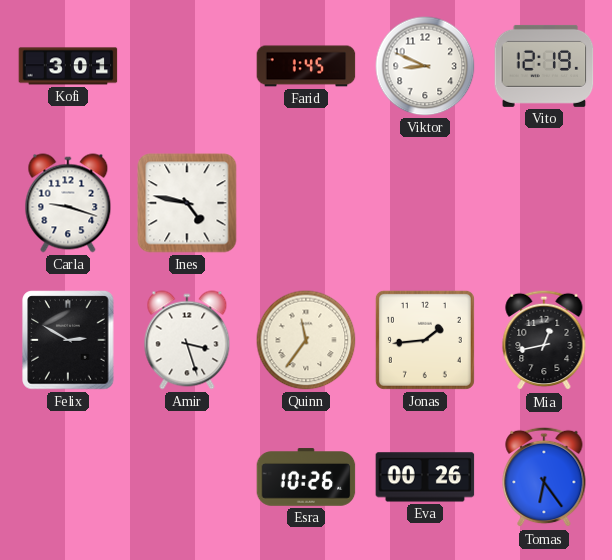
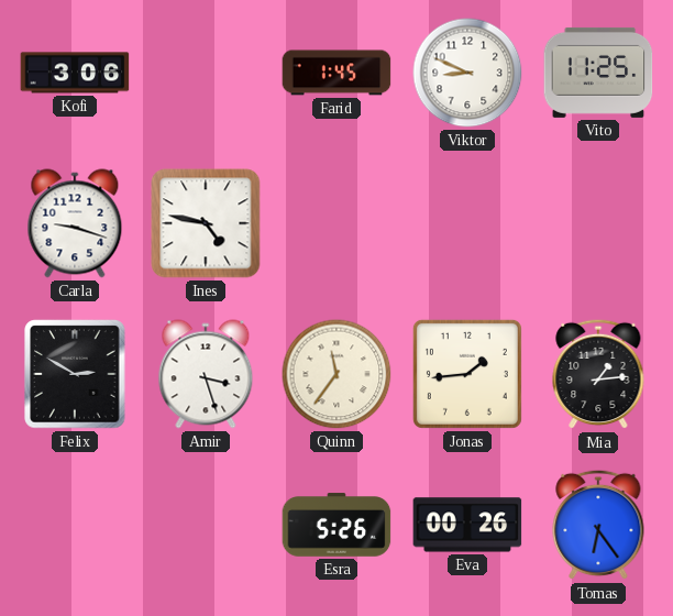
Kofi: 3:01 -> 3:06
Vito: 12:19 -> 11:25
Mia: 12:43 -> 1:14
Esra: 10:26 -> 5:26
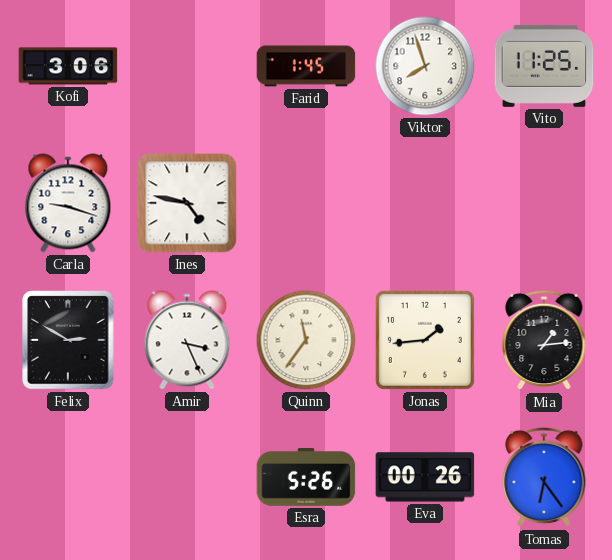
Viktor: 8:49 -> 7:57
Amir: 3:27 -> 3:26
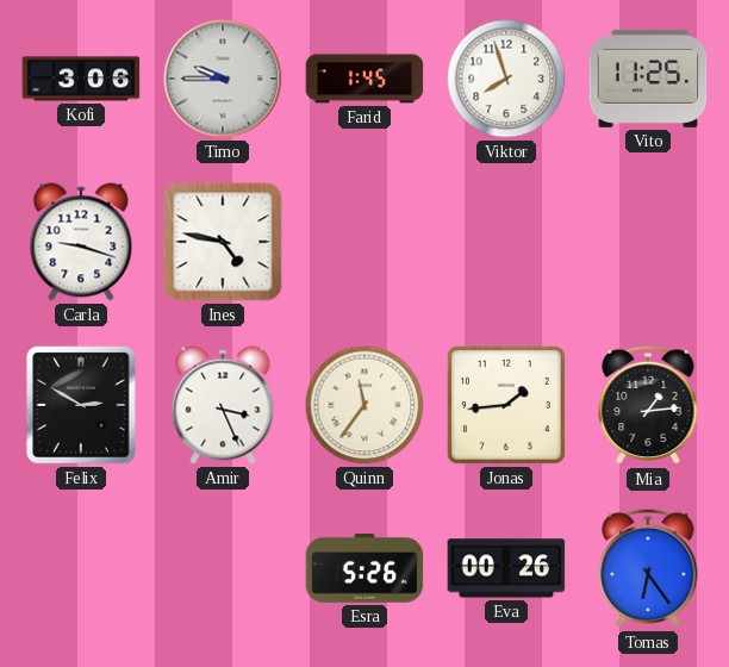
Timo: none -> 9:45
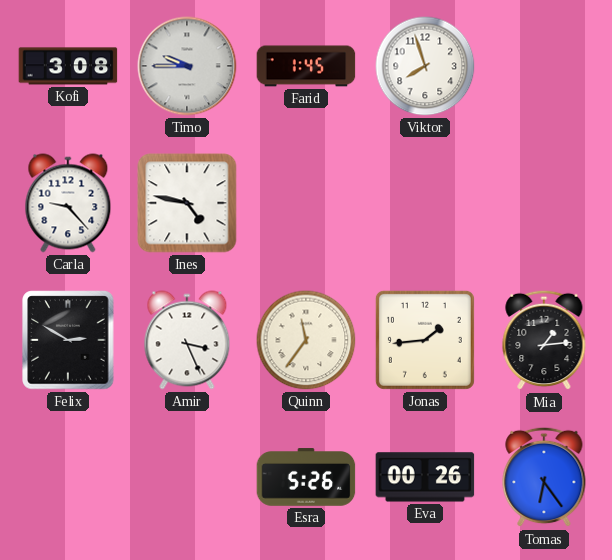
Kofi: 3:06 -> 3:08
Vito: 11:25 -> none
Carla: 9:18 -> 9:23
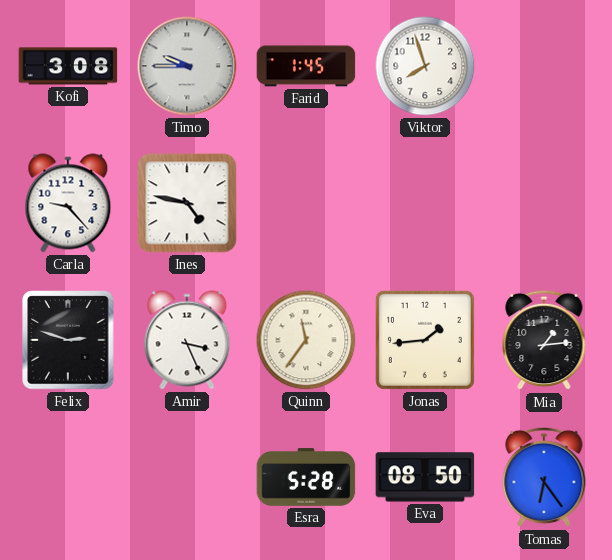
Felix: 2:50 -> 2:48
Esra: 5:26 -> 5:28
Eva: 00:26 -> 08:50
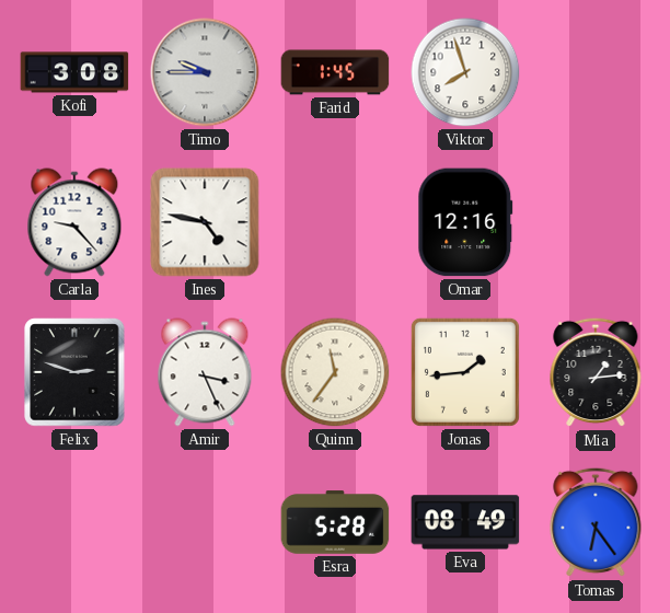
Omar: none -> 12:16
Eva: 08:50 -> 08:49
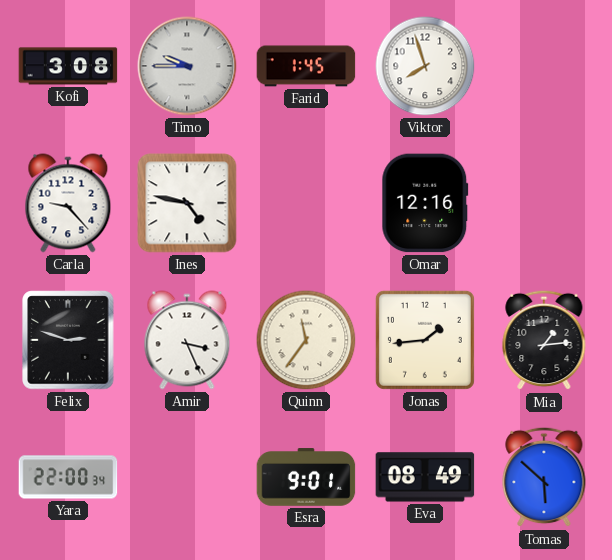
Yara: none -> 22:00
Esra: 5:28 -> 9:01
Tomas: 6:24 -> 5:52
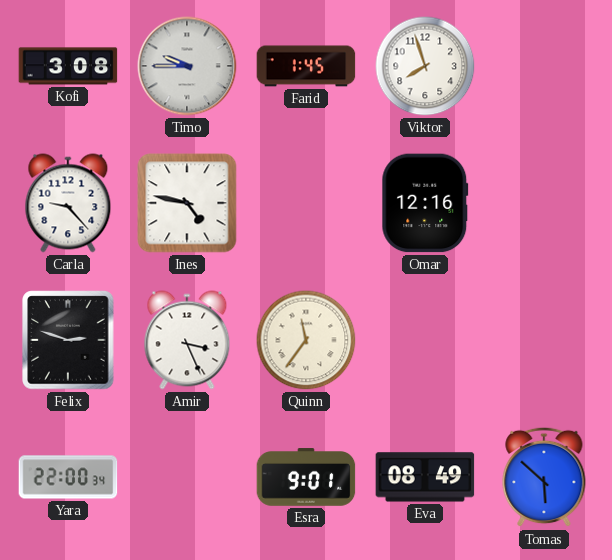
Jonas: 1:44 -> none
Mia: 1:14 -> none
